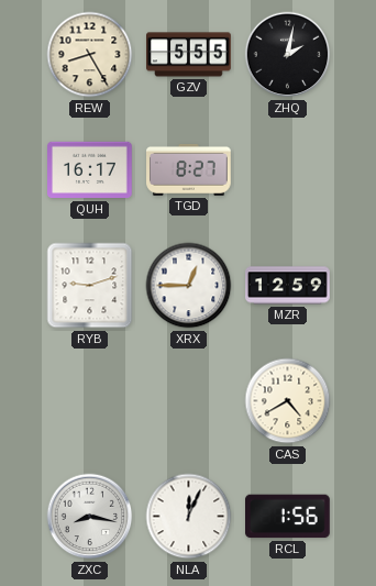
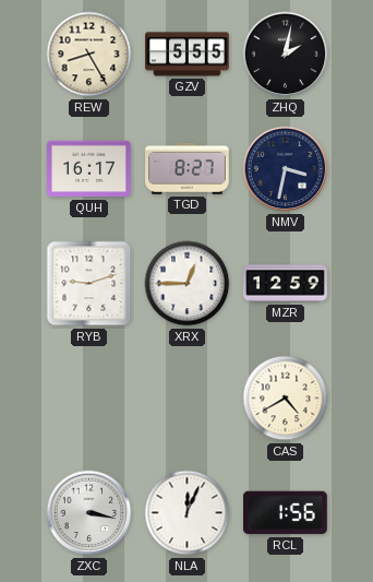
NMV: none -> 3:32
ZXC: 8:17 -> 3:17
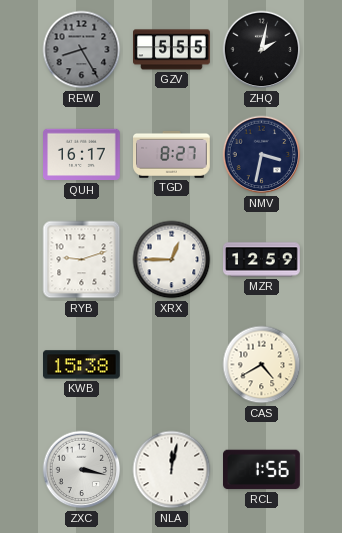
REW dial: cream -> grey
KWB: none -> 15:38
NLA: 12:04 -> 12:02
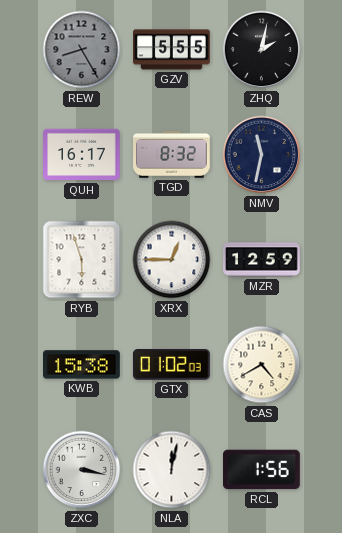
TGD: 8:27 -> 8:32
NMV: 3:32 -> 11:32
RYB: 9:12 -> 5:57
GTX: none -> 01:02
